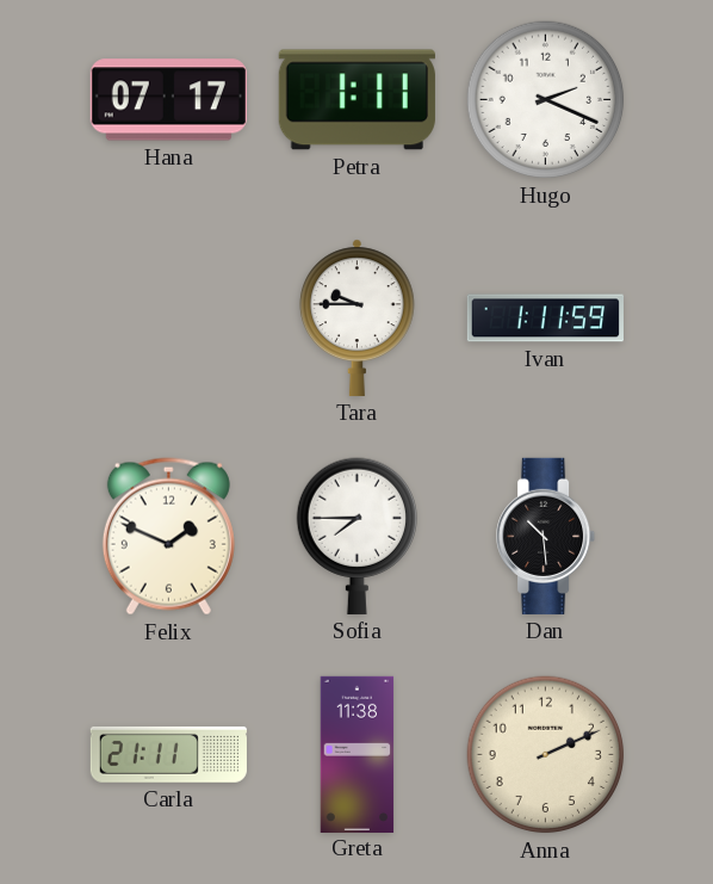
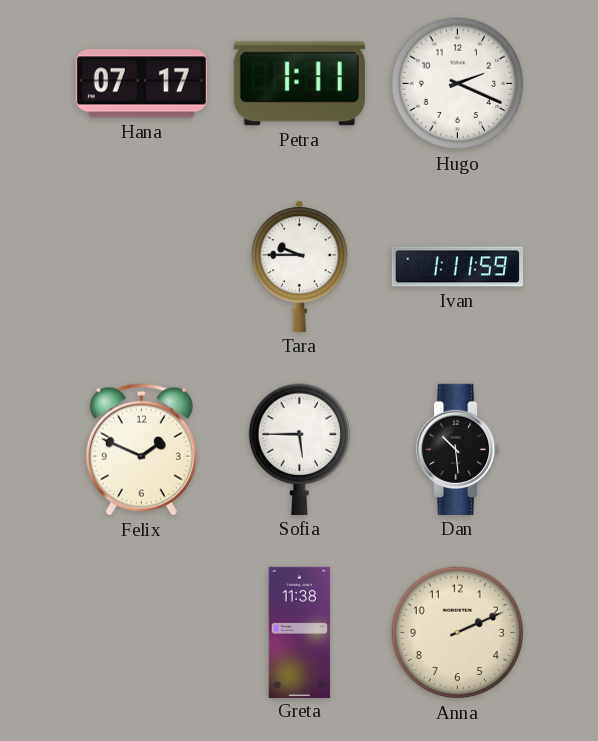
Sofia: 7:45 -> 5:45
Carla: 21:11 -> none
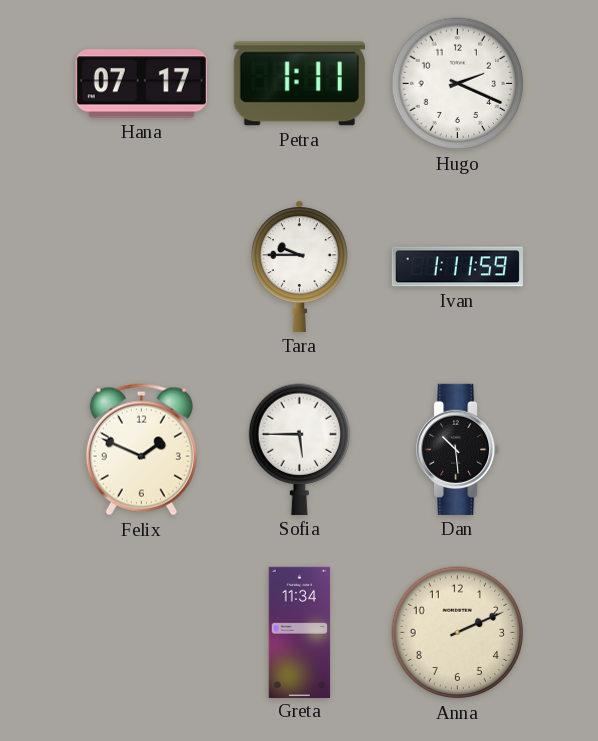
Greta: 11:38 -> 11:34
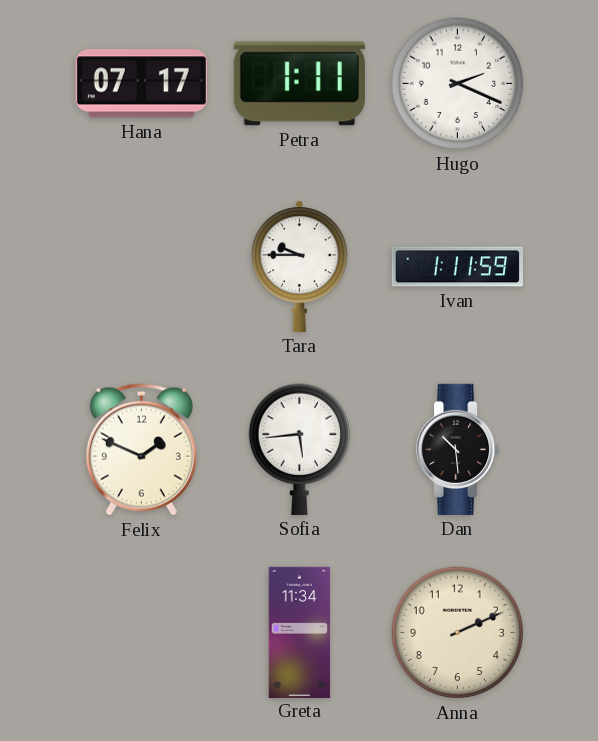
Sofia: 5:45 -> 5:44
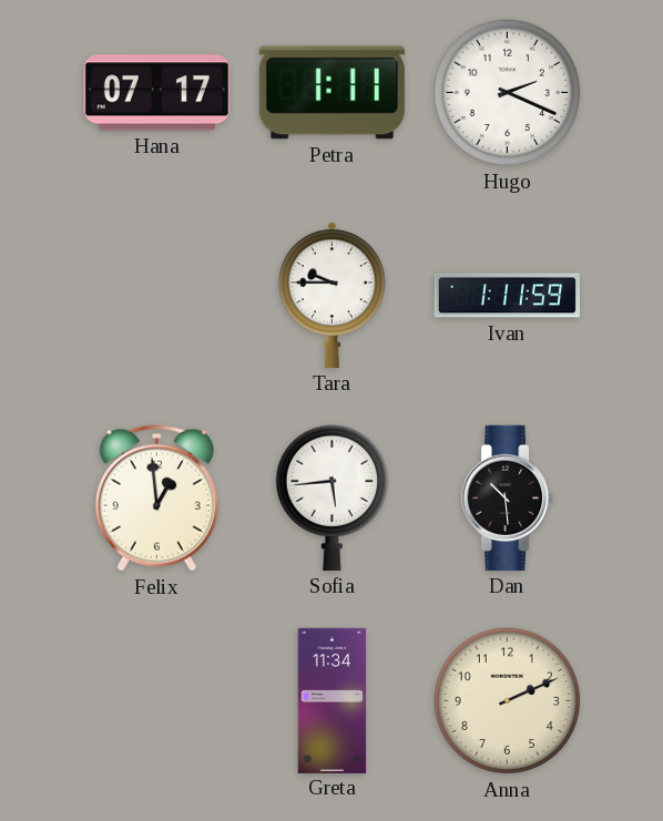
Felix: 1:49 -> 12:59
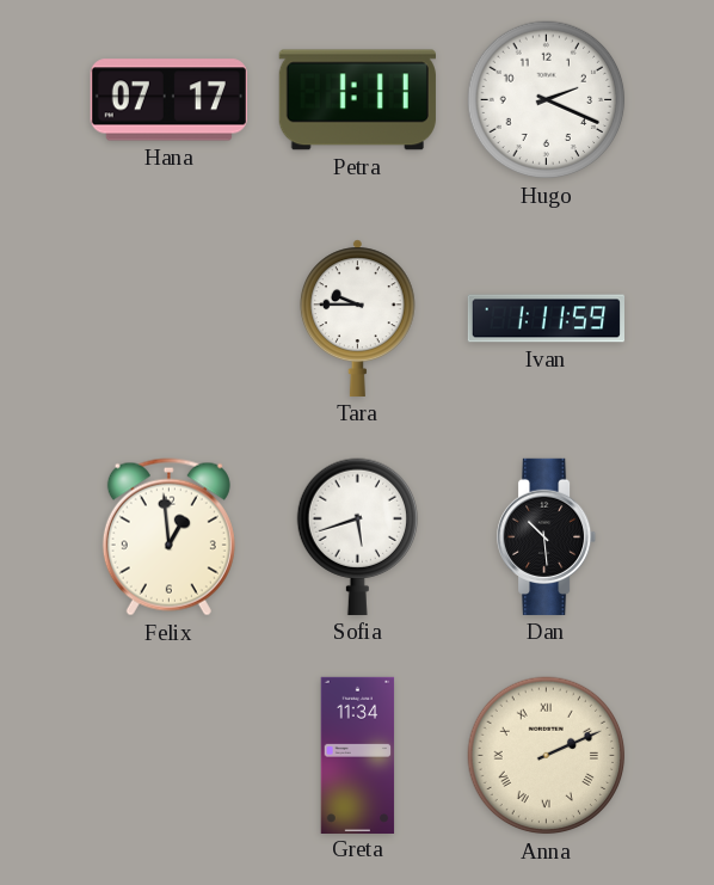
Sofia: 5:44 -> 5:42
Anna numerals: Arabic -> Roman
